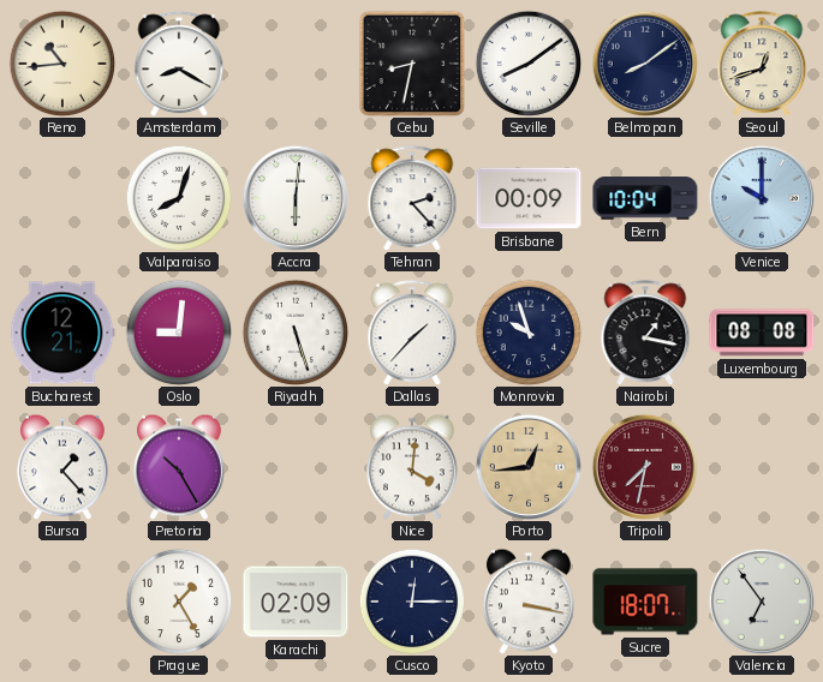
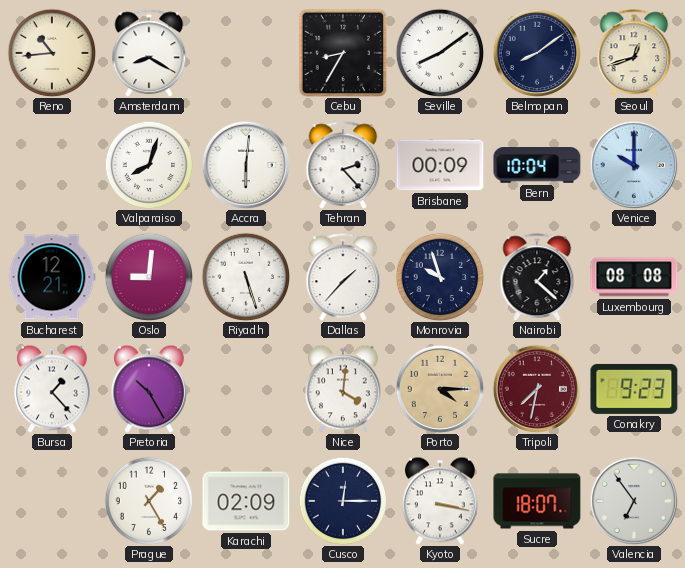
Cebu: 8:32 -> 8:35
Nairobi: 1:17 -> 1:22
Porto: 12:44 -> 4:15
Conakry: none -> 9:23
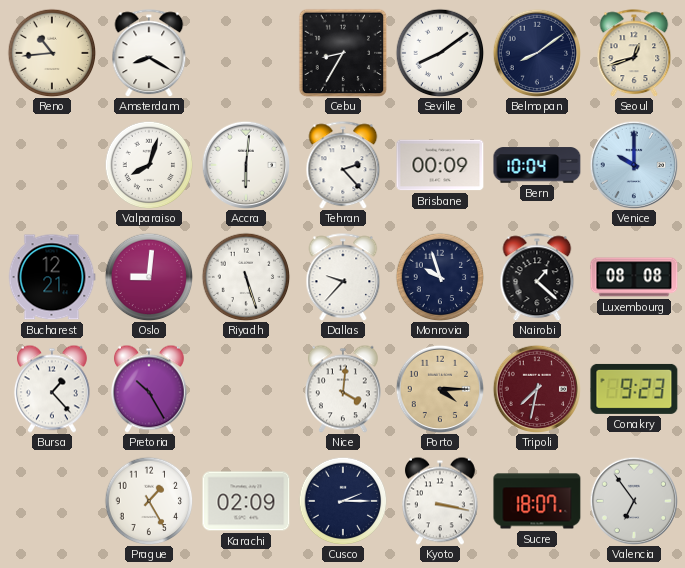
Dallas: 1:37 -> 9:37
Cusco: 12:15 -> 2:15
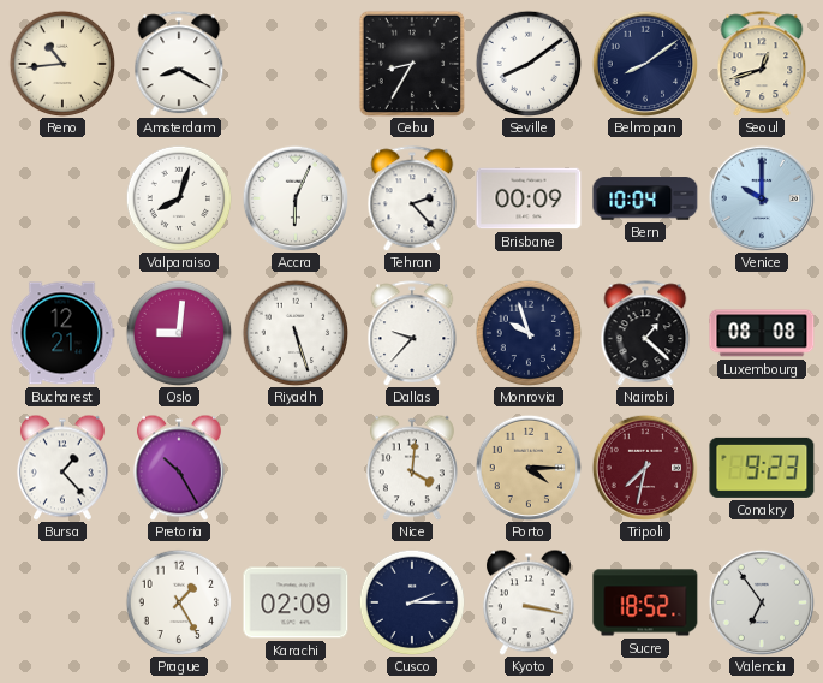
Accra: 6:01 -> 6:04
Sucre: 18:07 -> 18:52
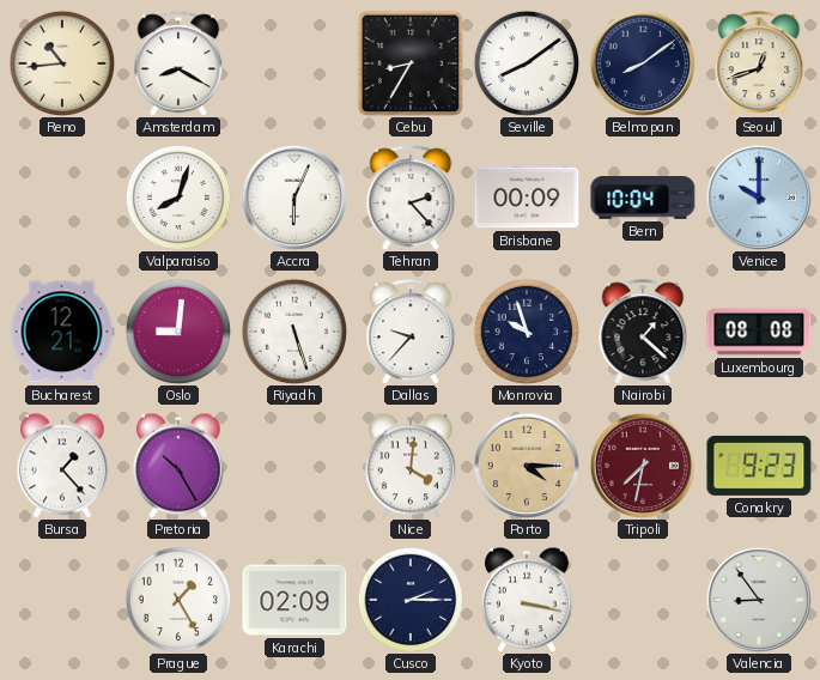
Sucre: 18:52 -> none
Valencia: 6:54 -> 8:54
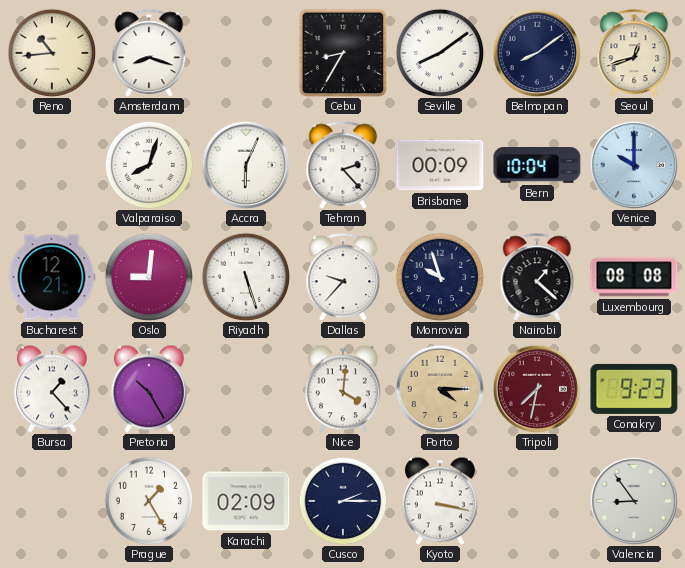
Amsterdam: 8:20 -> 8:18
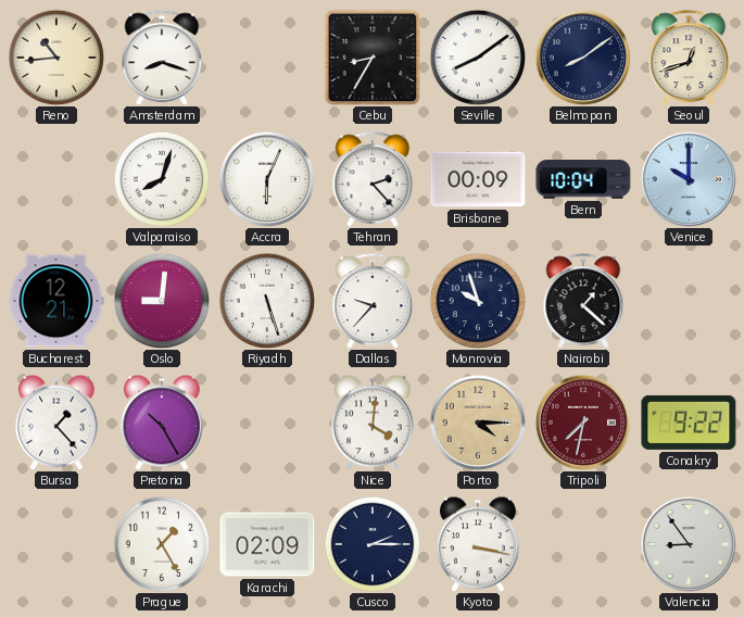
Luxembourg: 08:08 -> none
Conakry: 9:23 -> 9:22
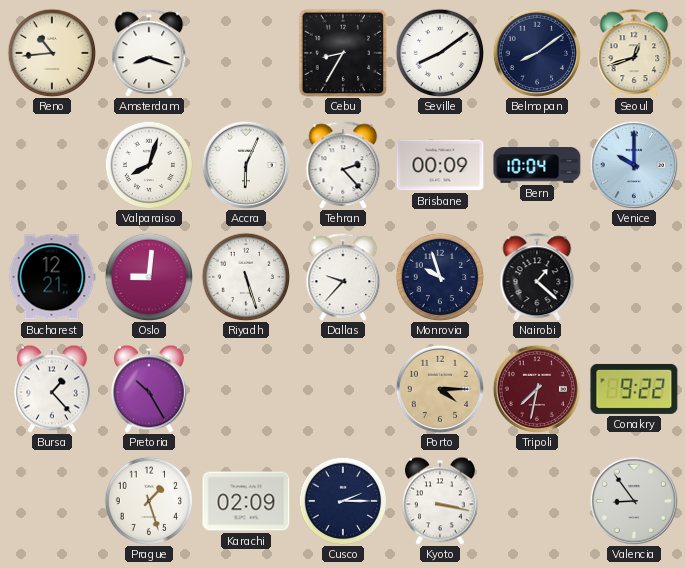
Nice: 4:01 -> none
Prague: 1:25 -> 1:27
